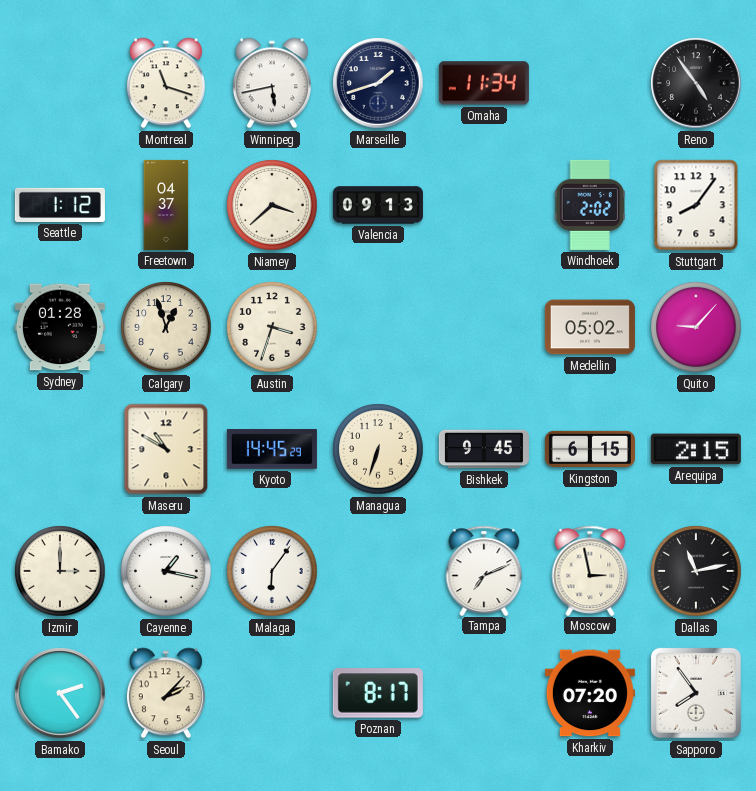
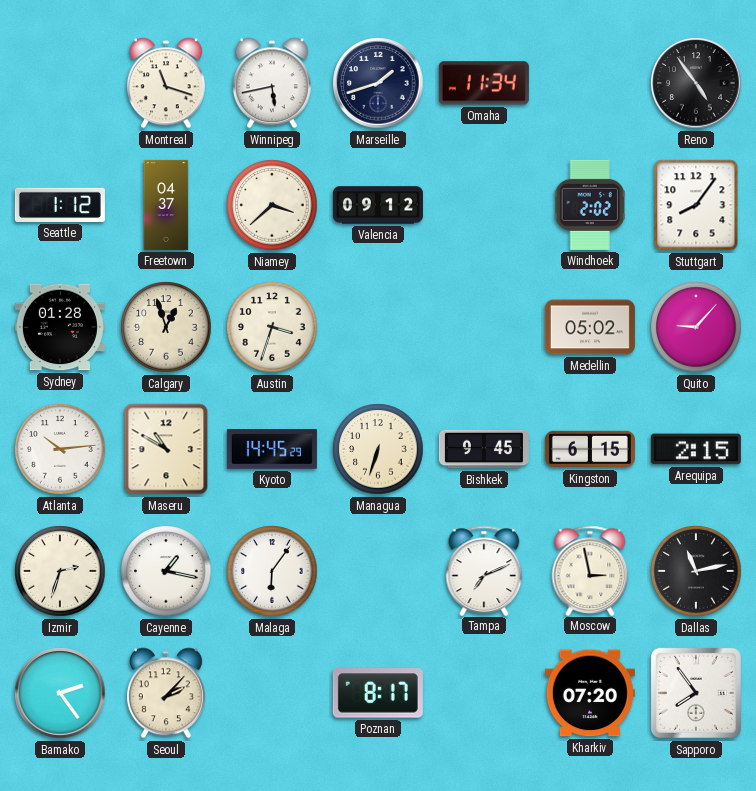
Valencia: 09:13 -> 09:12
Atlanta: none -> 10:14
Izmir: 3:00 -> 2:33
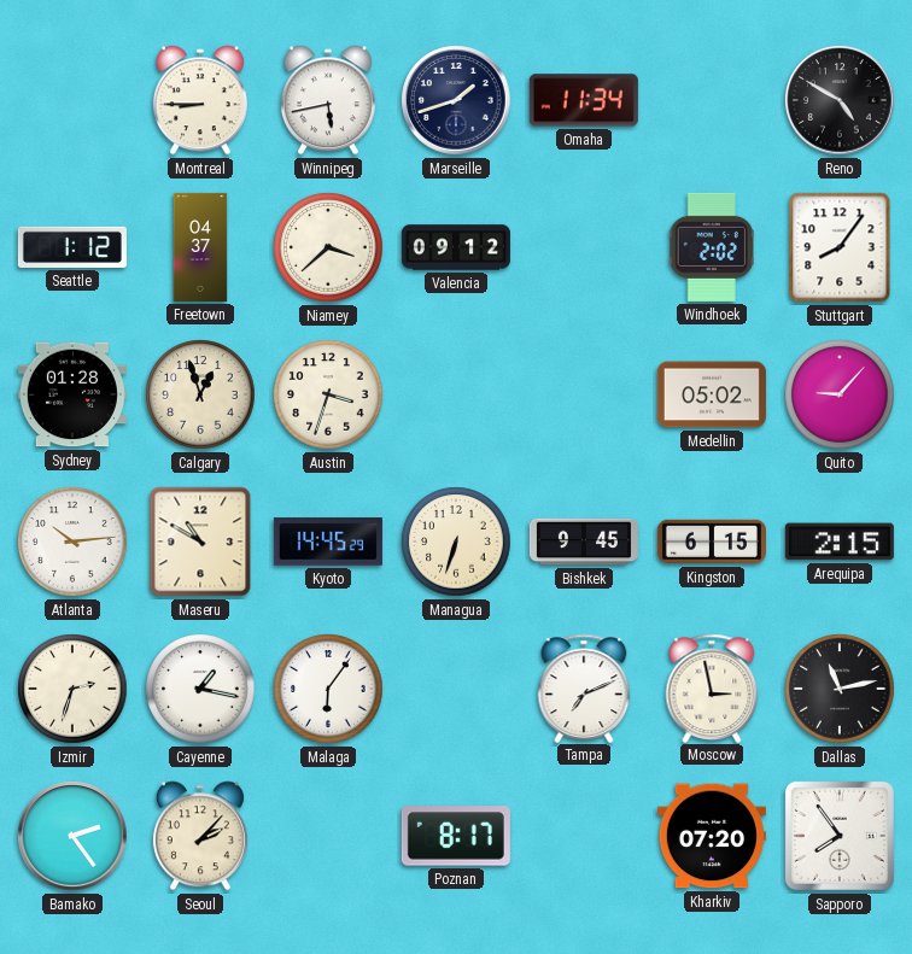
Montreal: 11:18 -> 8:45
Reno: 4:54 -> 4:50
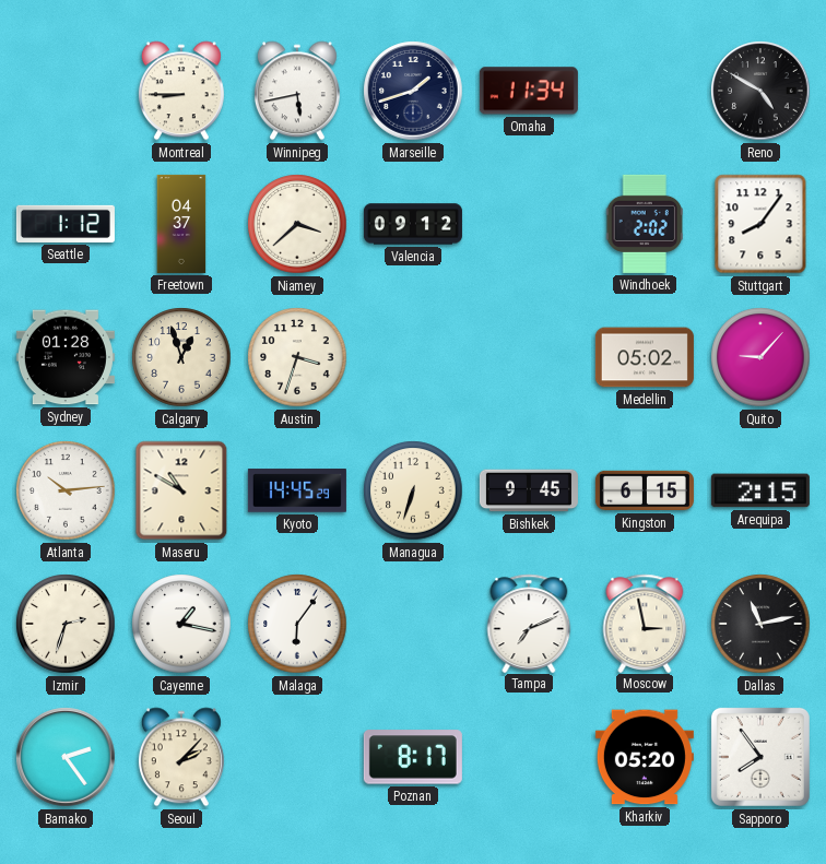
Kharkiv: 07:20 -> 05:20
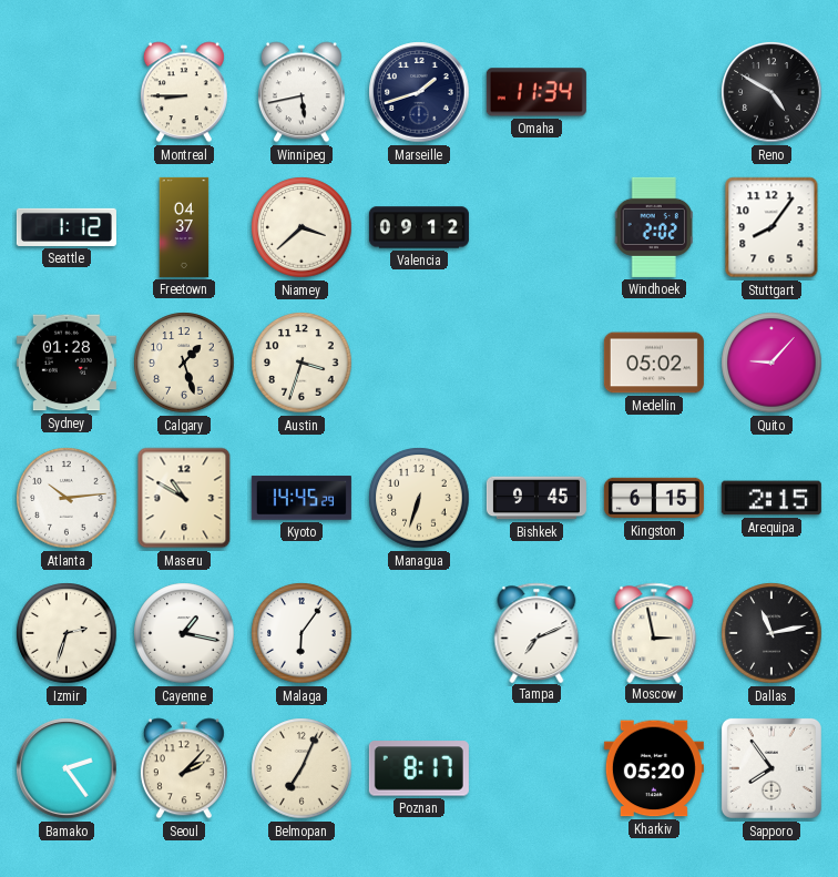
Calgary: 12:57 -> 1:27
Belmopan: none -> 7:04
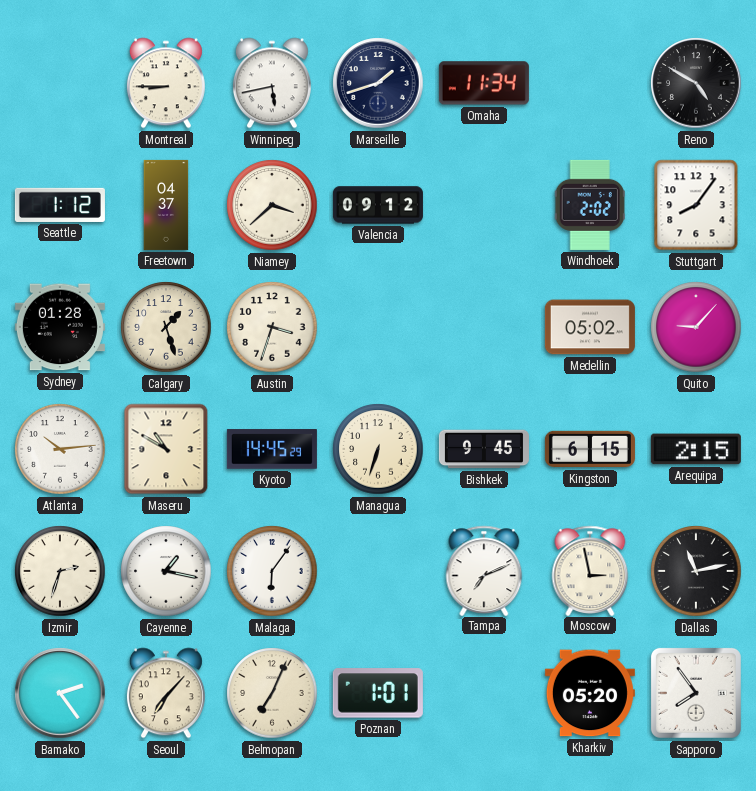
Seoul: 2:07 -> 7:07
Poznan: 8:17 -> 1:01
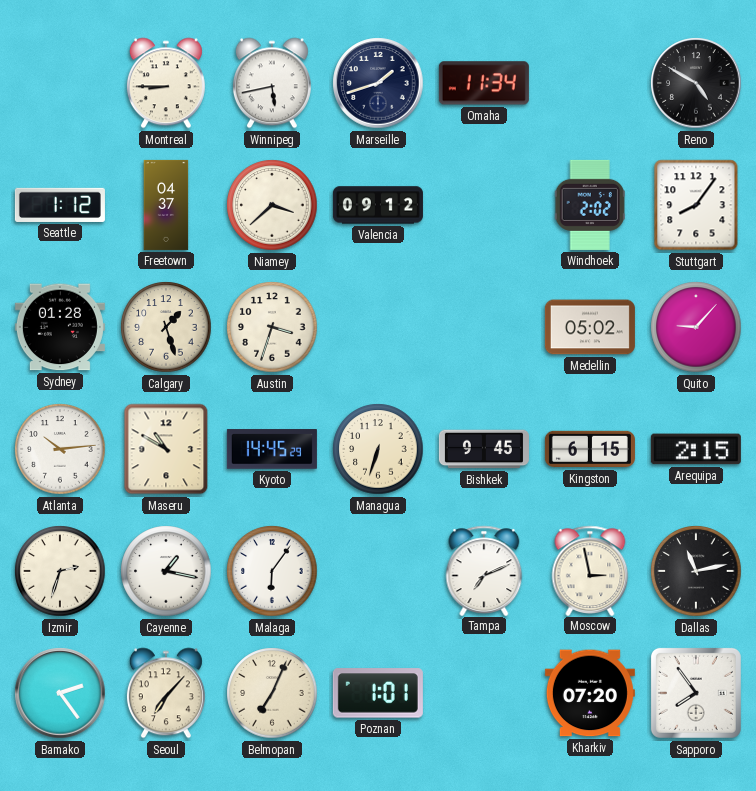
Kharkiv: 05:20 -> 07:20
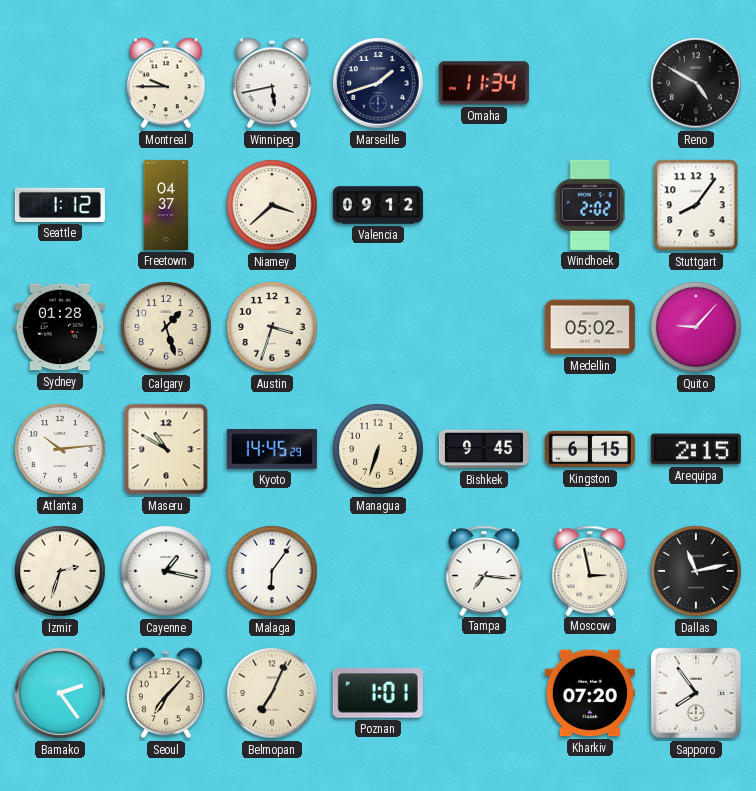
Montreal: 8:45 -> 9:45
Tampa: 7:11 -> 7:16
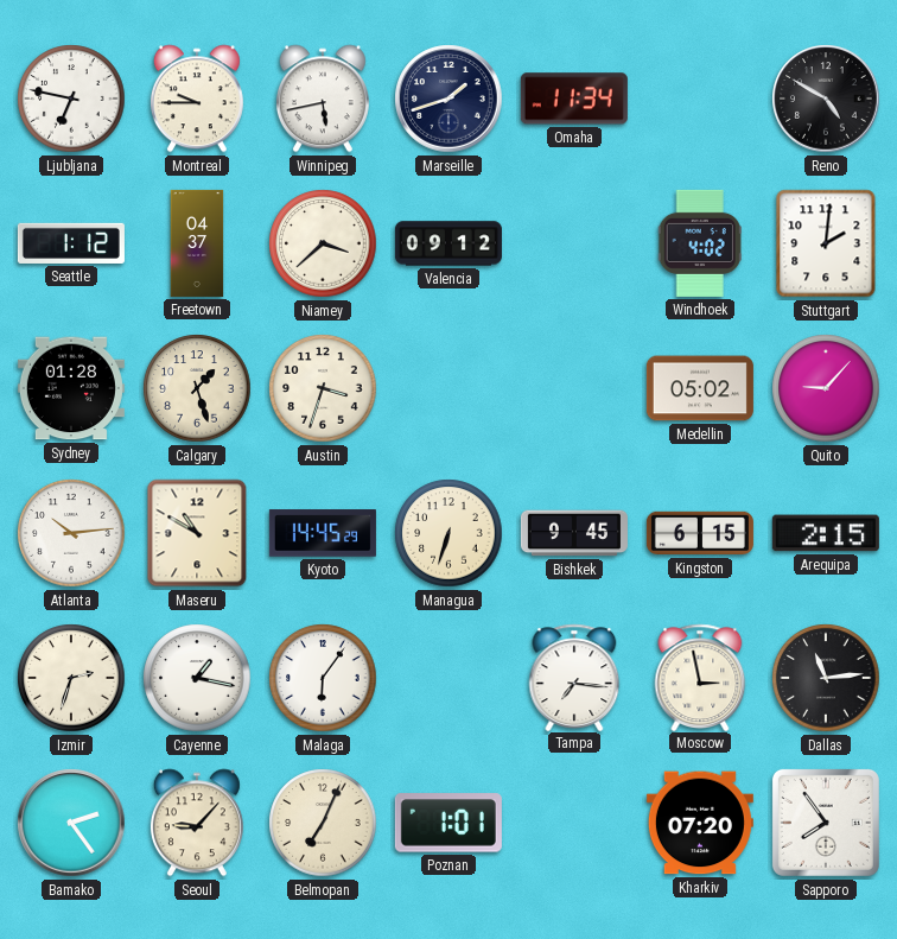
Ljubljana: none -> 6:47
Windhoek: 2:02 -> 4:02
Stuttgart: 8:06 -> 2:01
Dallas: 11:13 -> 11:14
Seoul: 7:07 -> 9:07
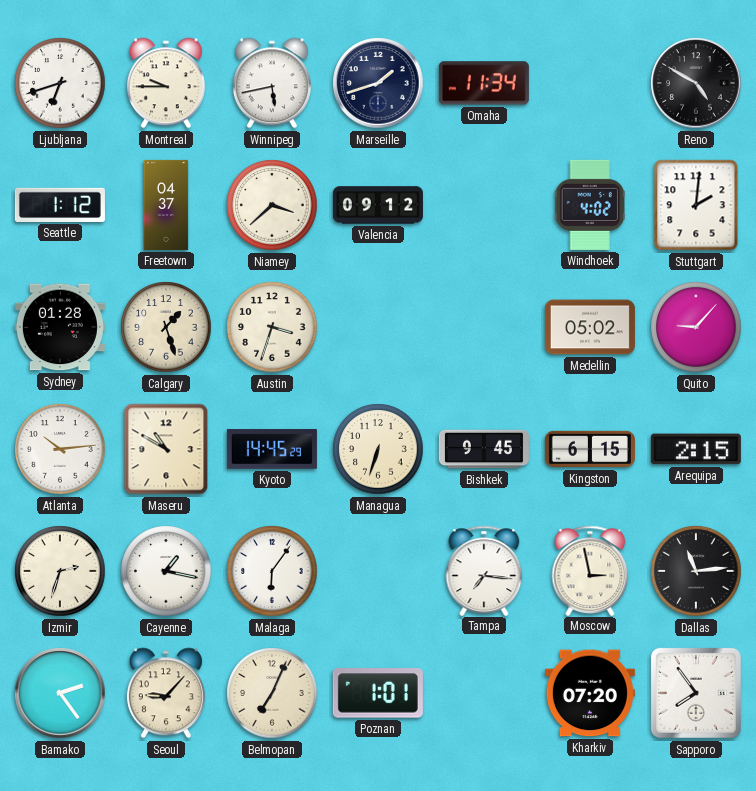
Ljubljana: 6:47 -> 6:42
